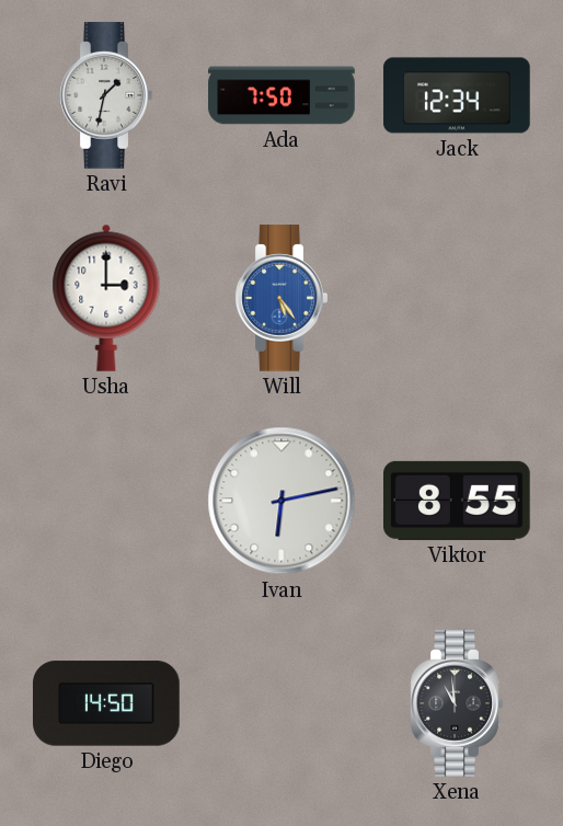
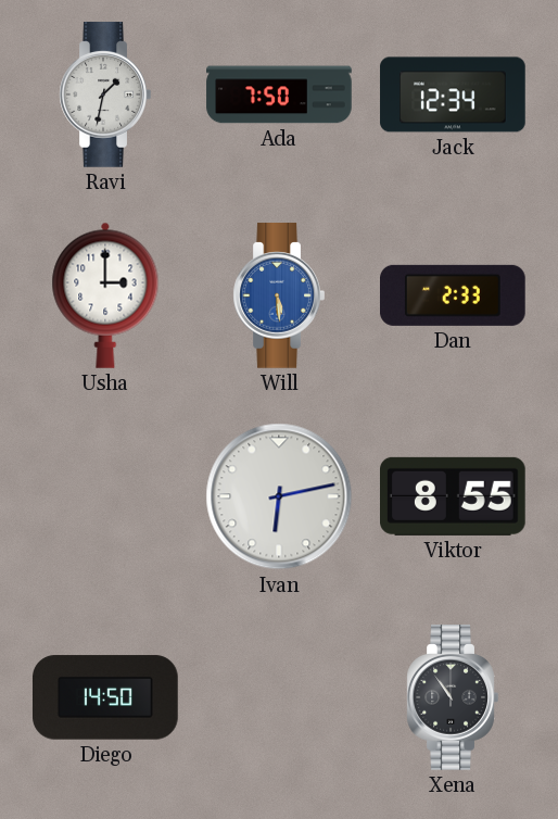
Will: 5:24 -> 5:29
Dan: none -> 2:33
Xena: 10:59 -> 10:54
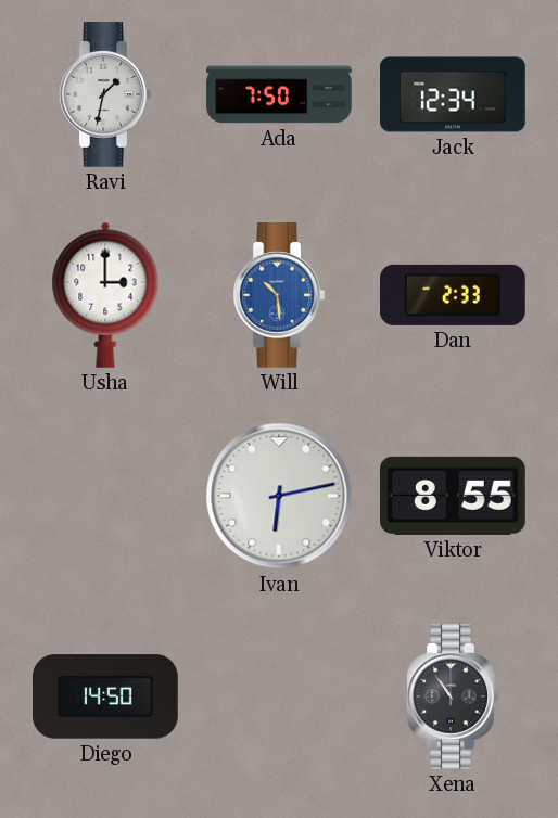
Will: 5:29 -> 10:29
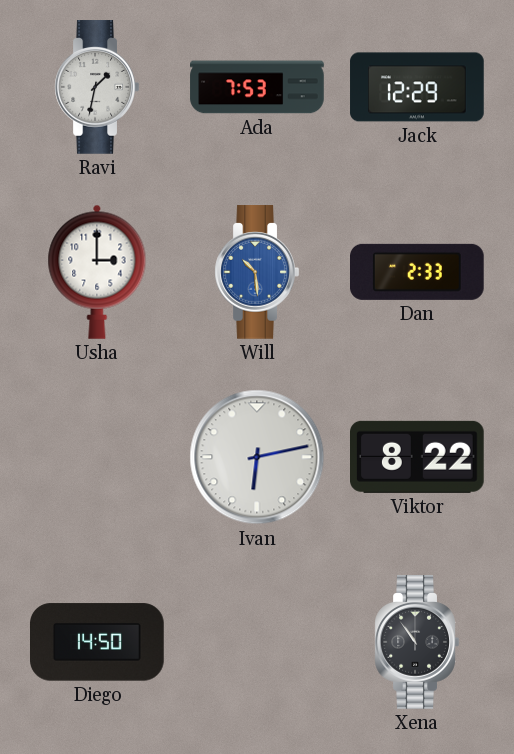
Ada: 7:50 -> 7:53
Jack: 12:34 -> 12:29
Viktor: 8:55 -> 8:22
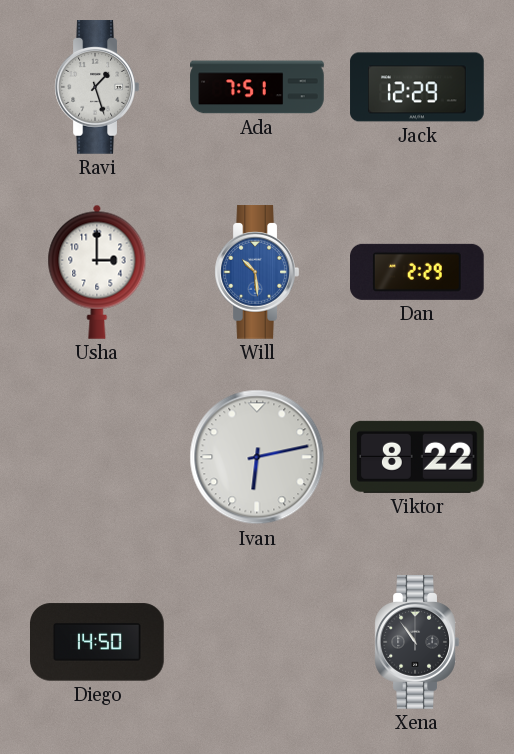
Ravi: 1:32 -> 1:27
Ada: 7:53 -> 7:51
Dan: 2:33 -> 2:29
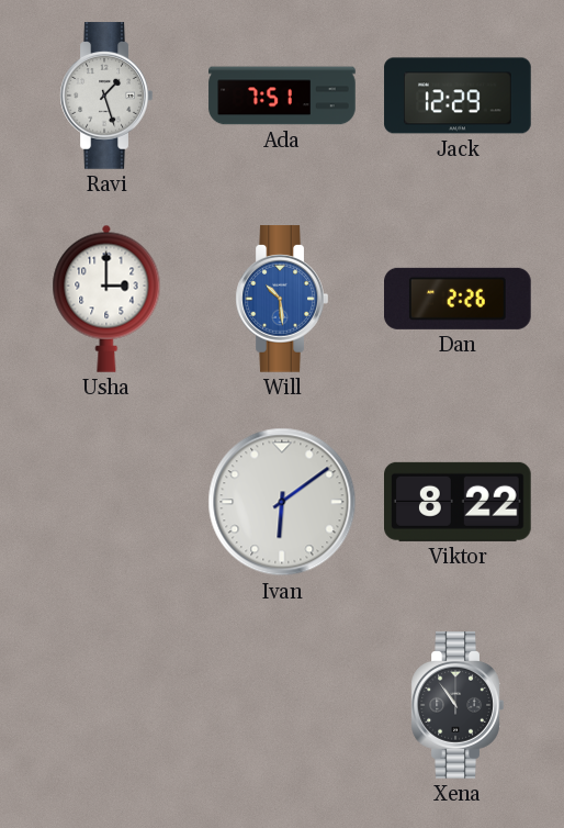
Dan: 2:29 -> 2:26
Ivan: 6:13 -> 6:09
Diego: 14:50 -> none
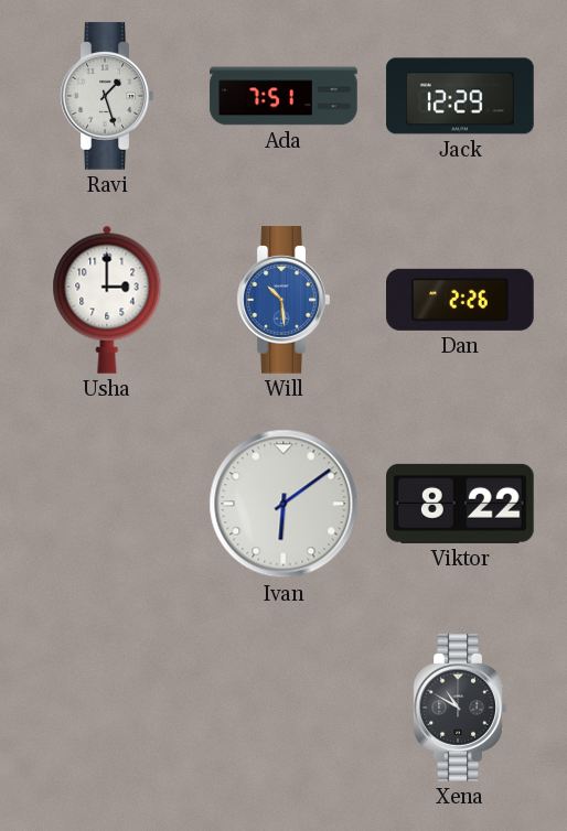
Xena: 10:54 -> 10:50
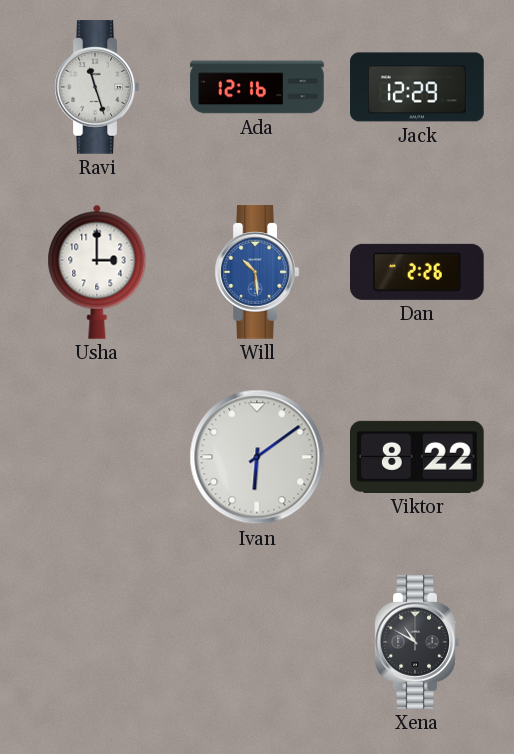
Ravi: 1:27 -> 11:27
Ada: 7:51 -> 12:16
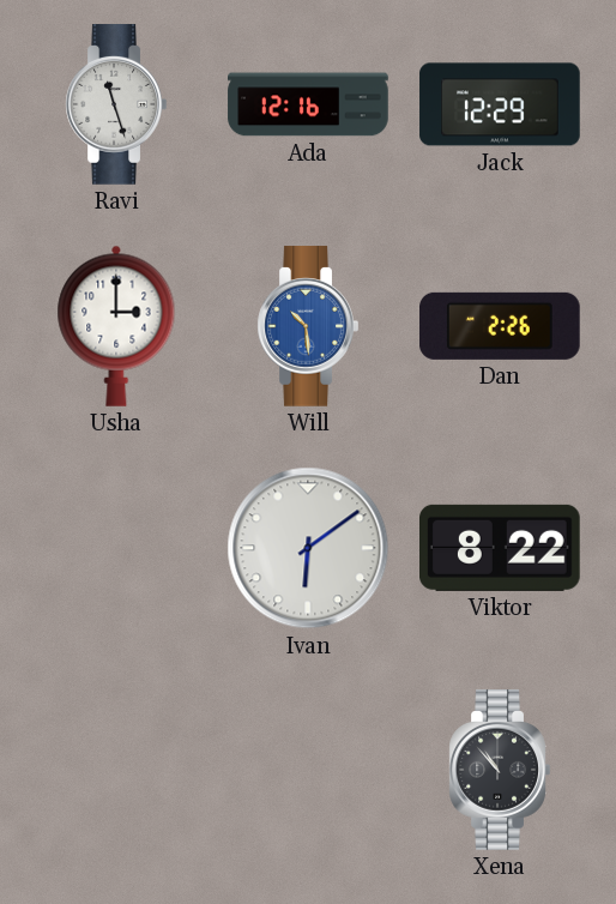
Xena: 10:50 -> 10:53
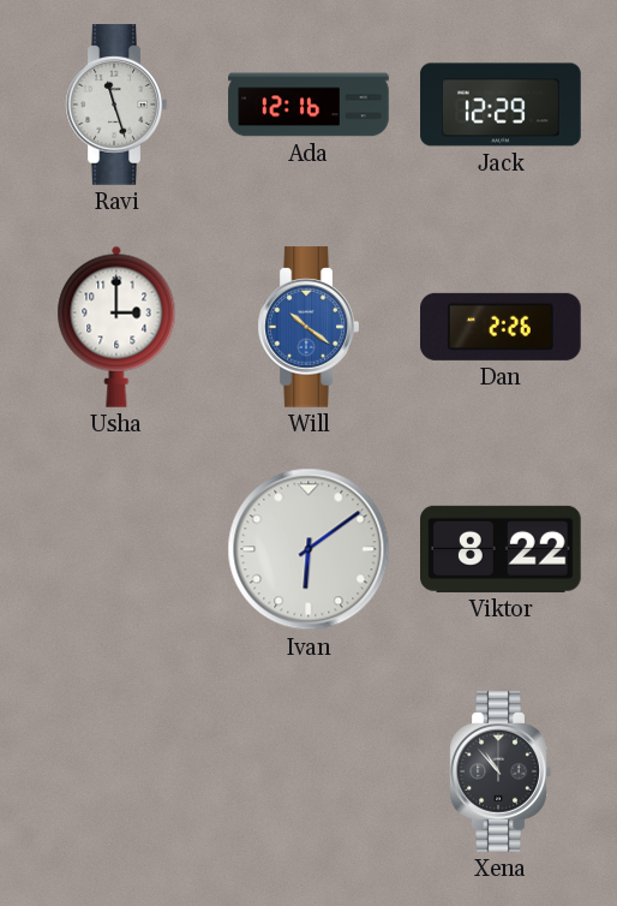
Will: 10:29 -> 10:21
